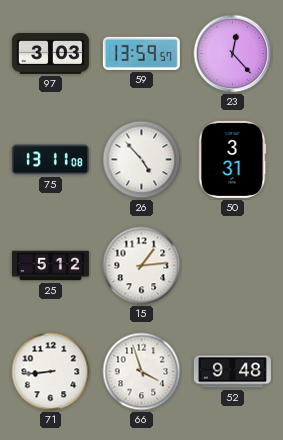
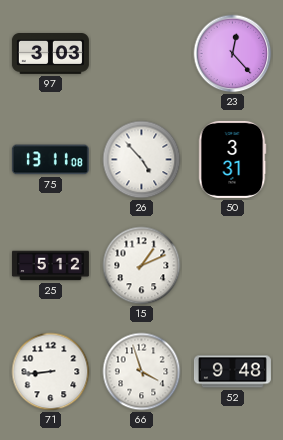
59: 13:59 -> none
15: 1:14 -> 1:11
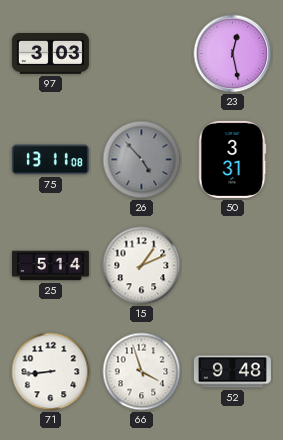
23: 12:23 -> 12:28
26 dial: white -> grey
25: 5:12 -> 5:14
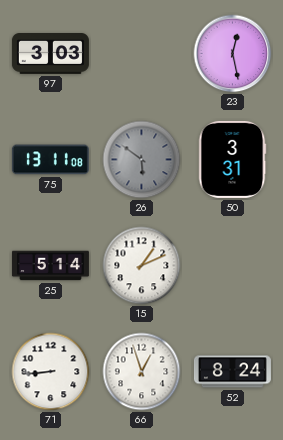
26: 4:53 -> 5:51
66: 3:57 -> 12:57
52: 9:48 -> 8:24
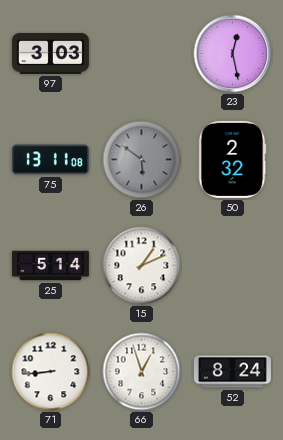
50: 3:31 -> 2:32
